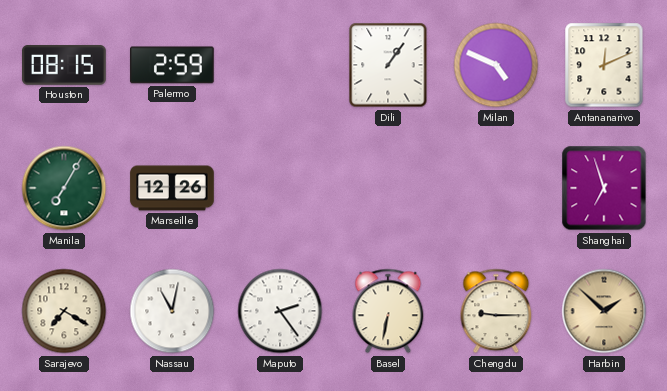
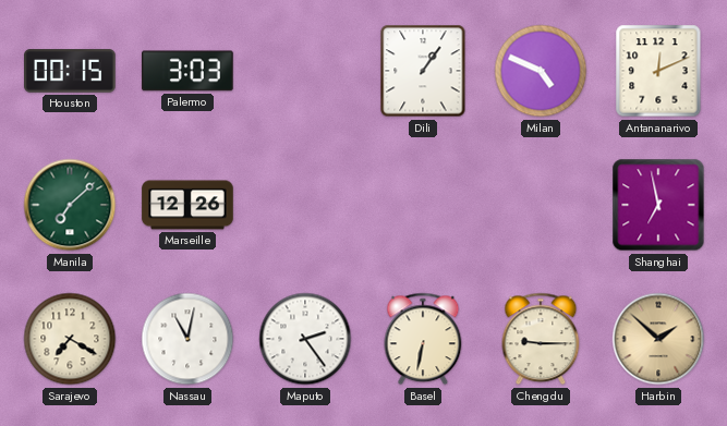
Houston: 08:15 -> 00:15
Palermo: 2:59 -> 3:03
Manila: 7:05 -> 7:08
Shanghai: 6:57 -> 6:58
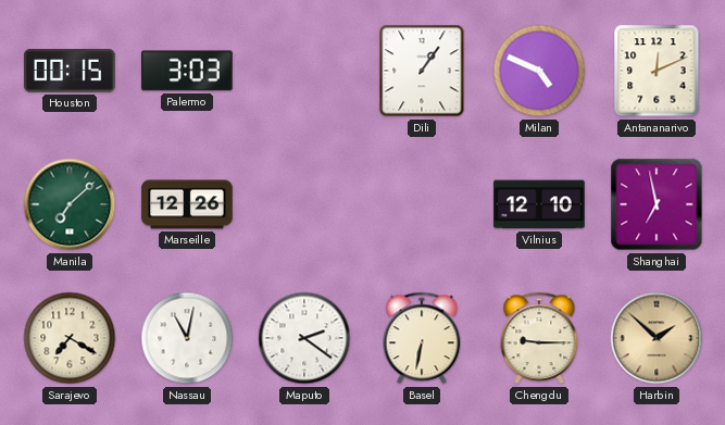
Vilnius: none -> 12:10
Maputo: 2:24 -> 2:21
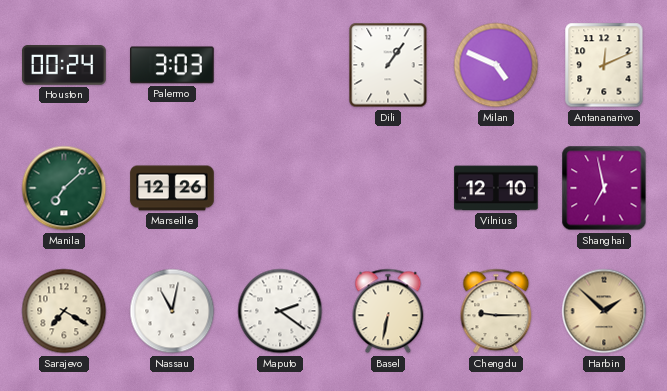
Houston: 00:15 -> 00:24
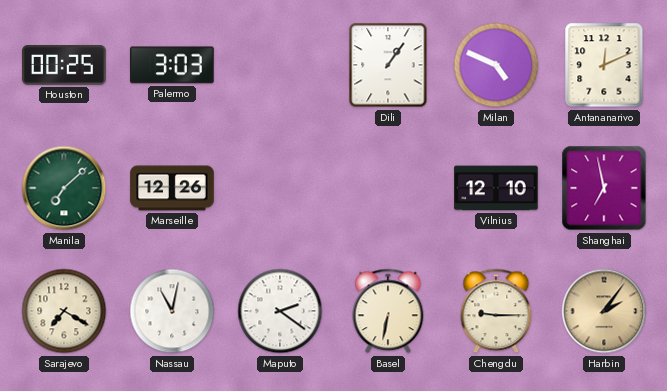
Houston: 00:24 -> 00:25
Harbin: 1:52 -> 2:06
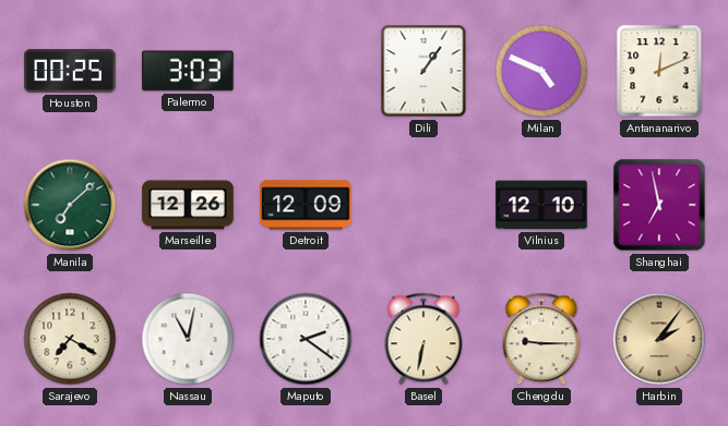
Detroit: none -> 12:09
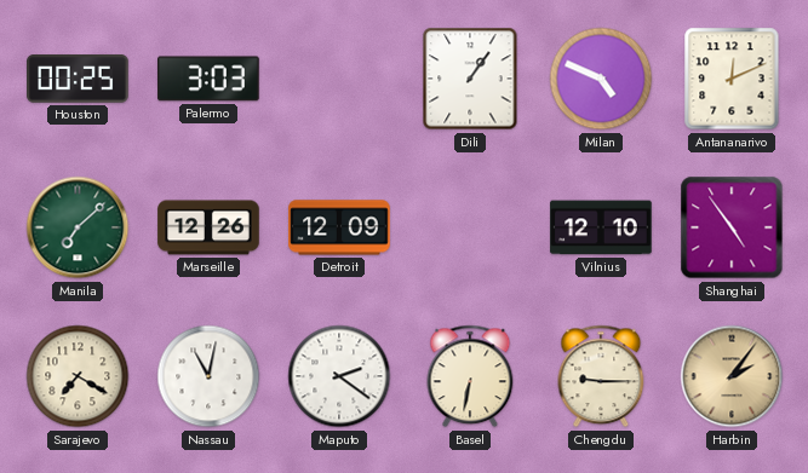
Shanghai: 6:58 -> 4:54
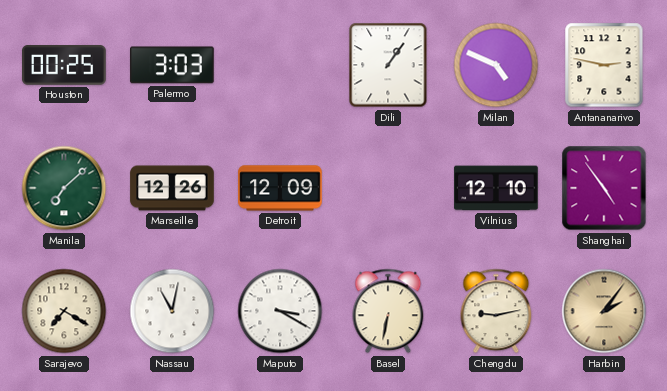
Antananarivo: 12:11 -> 2:47
Maputo: 2:21 -> 3:20
Chengdu: 9:15 -> 9:13
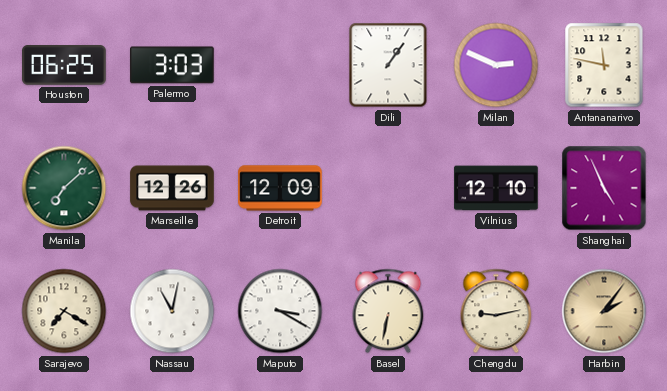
Houston: 00:25 -> 06:25
Milan: 4:49 -> 2:49
Antananarivo: 2:47 -> 11:47
Shanghai: 4:54 -> 4:56
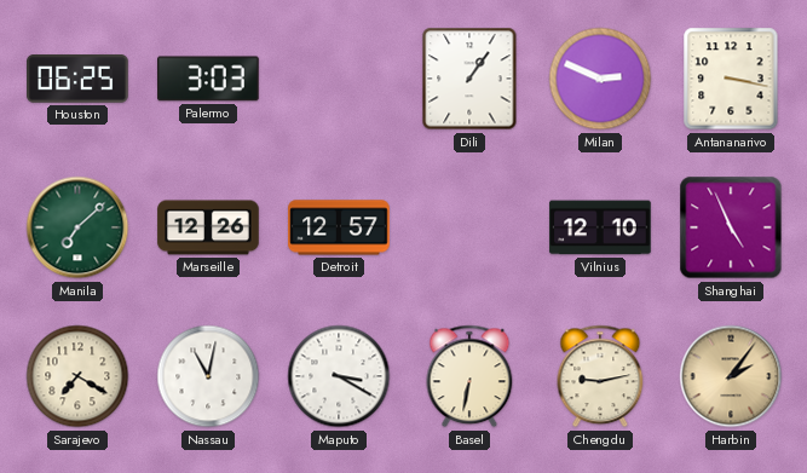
Antananarivo: 11:47 -> 3:17
Detroit: 12:09 -> 12:57
